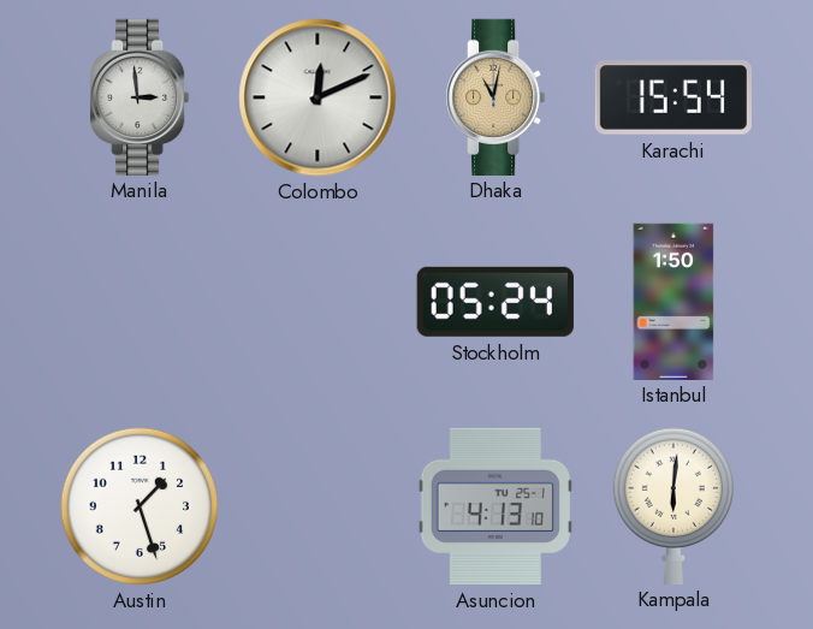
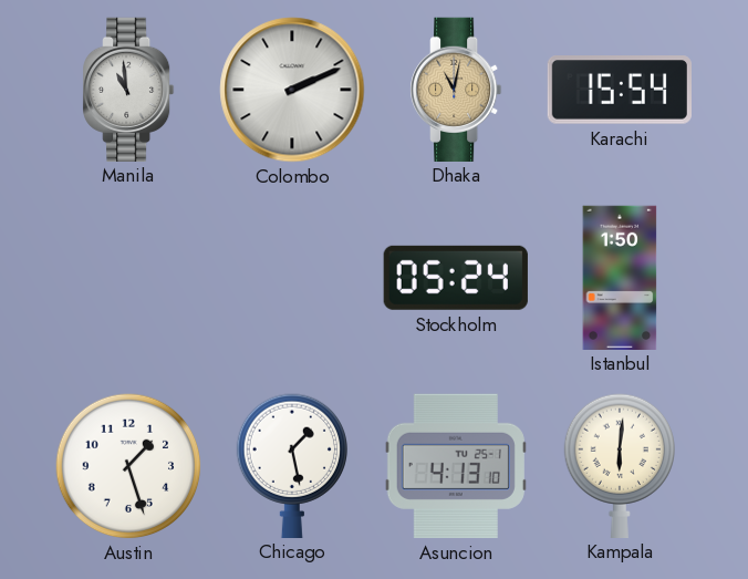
Manila: 2:59 -> 10:59
Colombo: 12:11 -> 2:11
Chicago: none -> 1:28
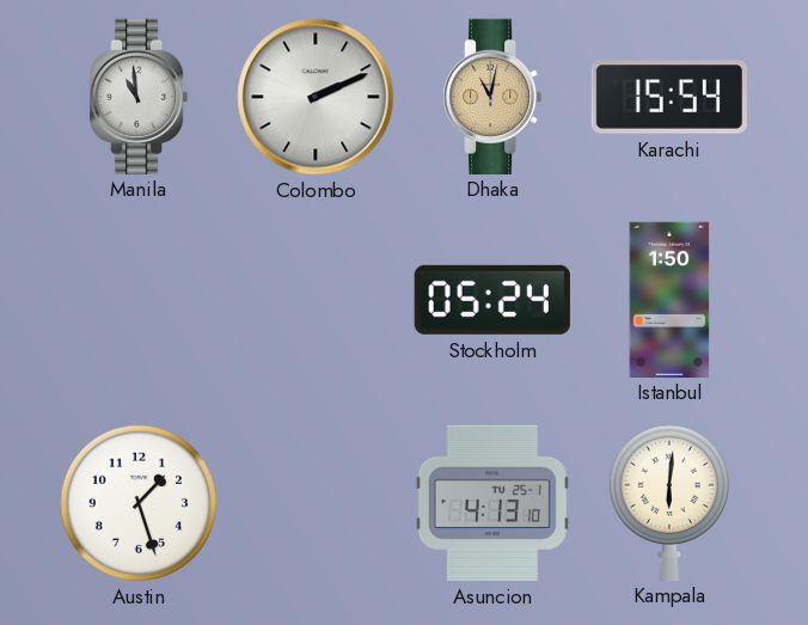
Chicago: 1:28 -> none
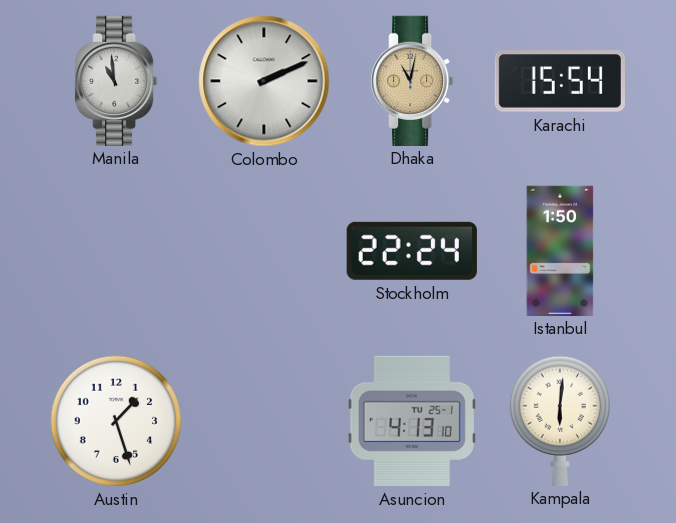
Stockholm: 05:24 -> 22:24
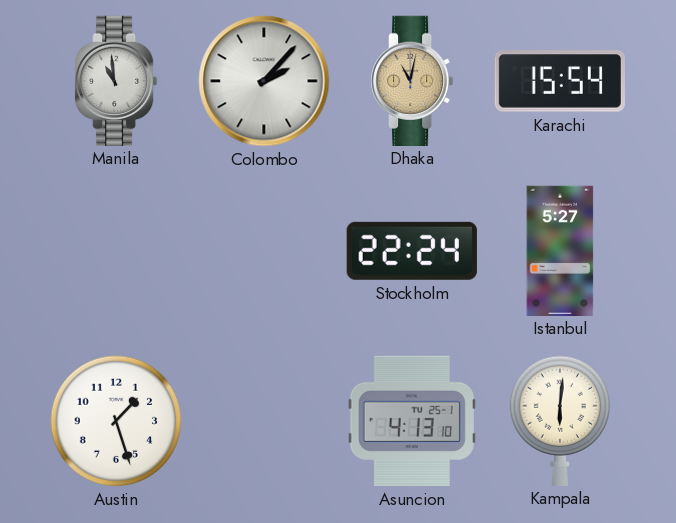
Colombo: 2:11 -> 2:07
Istanbul: 1:50 -> 5:27
